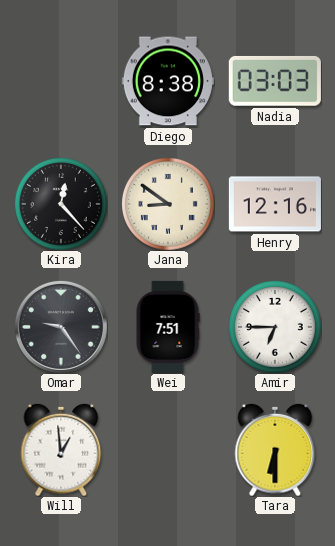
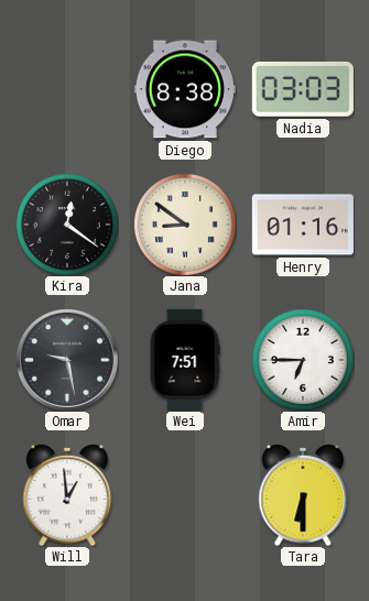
Kira: 12:23 -> 12:21
Henry: 12:16 -> 01:16
Omar: 9:24 -> 9:28
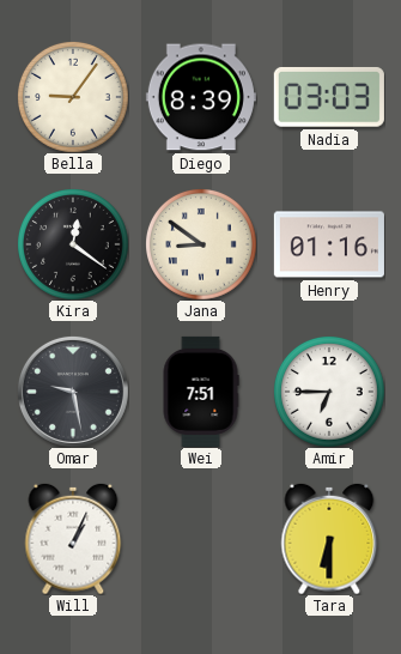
Bella: none -> 9:06
Diego: 8:38 -> 8:39
Will: 12:59 -> 1:04
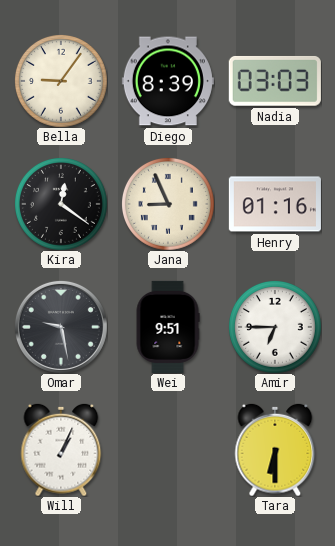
Jana: 8:51 -> 8:56
Wei: 7:51 -> 9:51
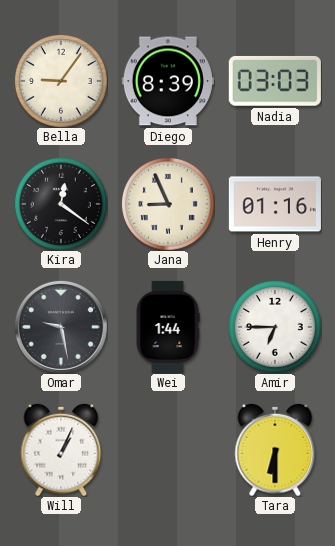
Wei: 9:51 -> 1:44
